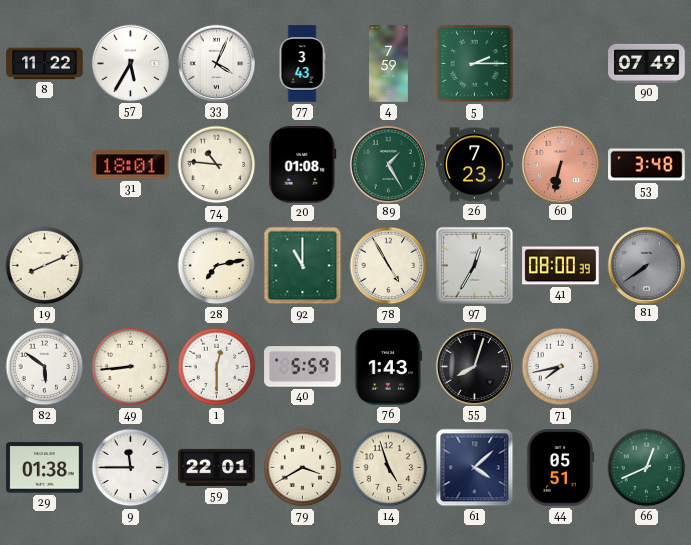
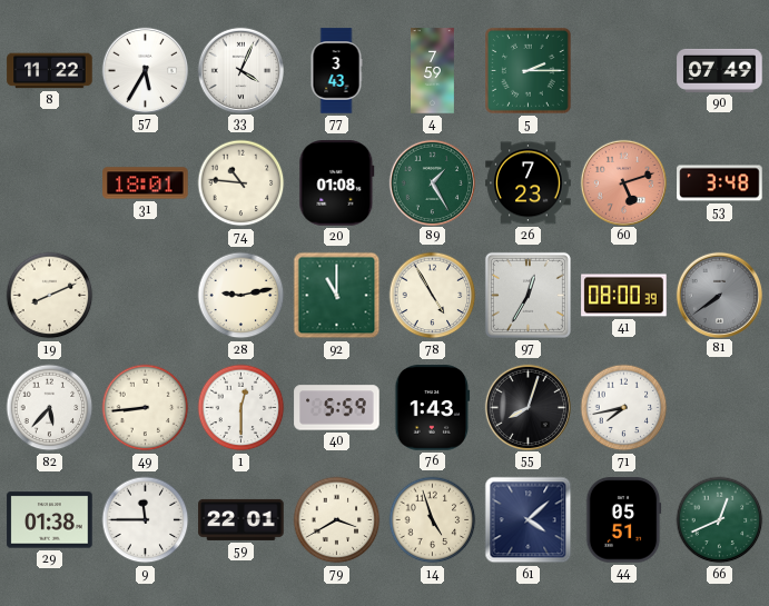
60: 6:32 -> 5:12
28: 7:13 -> 9:13
82: 5:51 -> 5:37
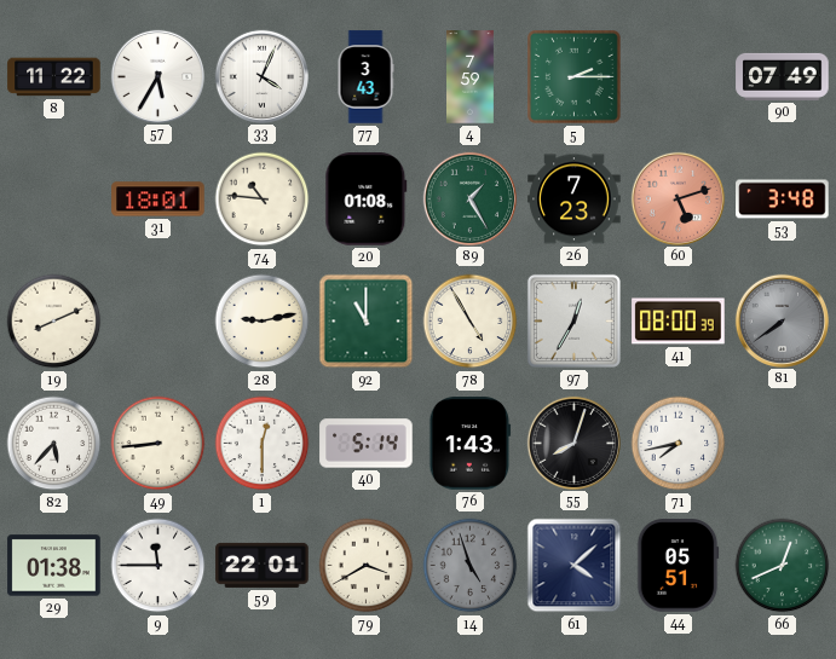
40: 5:59 -> 5:14
14 dial: cream -> grey
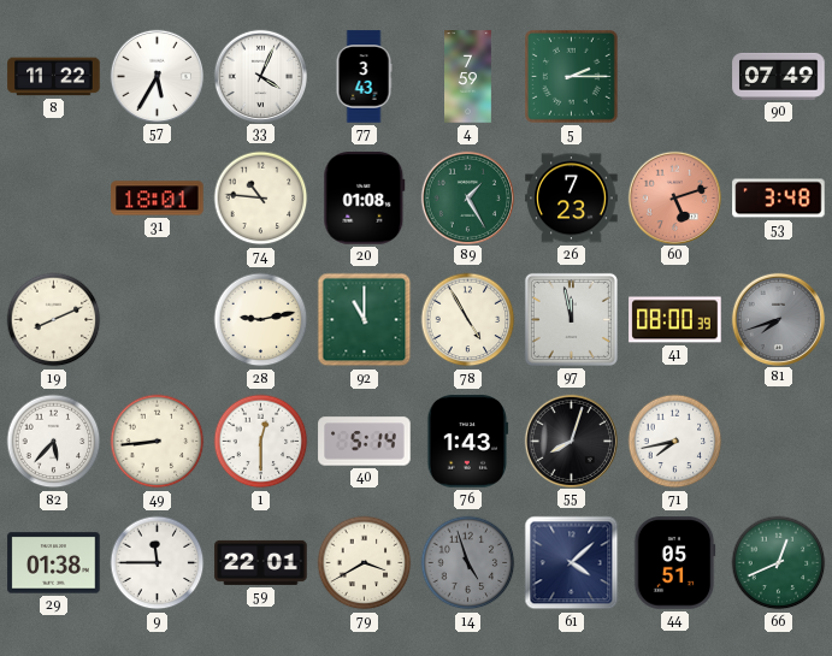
97: 12:35 -> 11:58
81: 7:39 -> 7:42
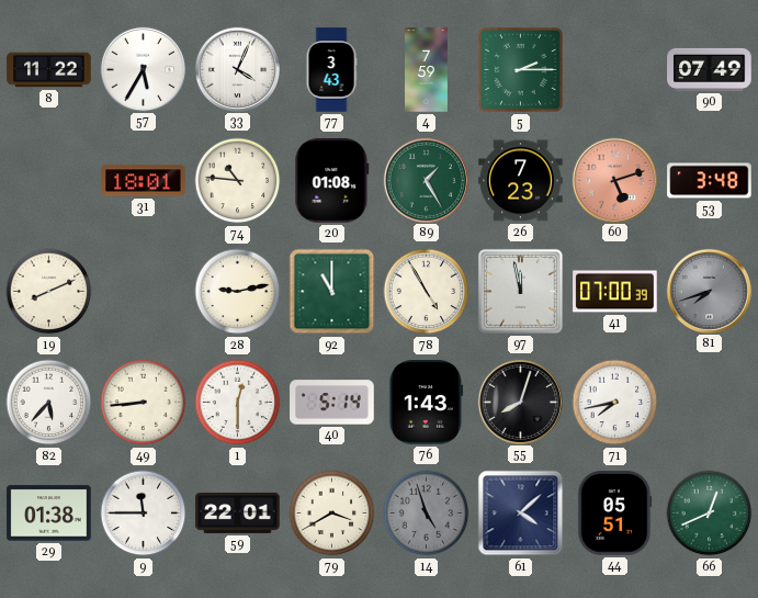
41: 08:00 -> 07:00
